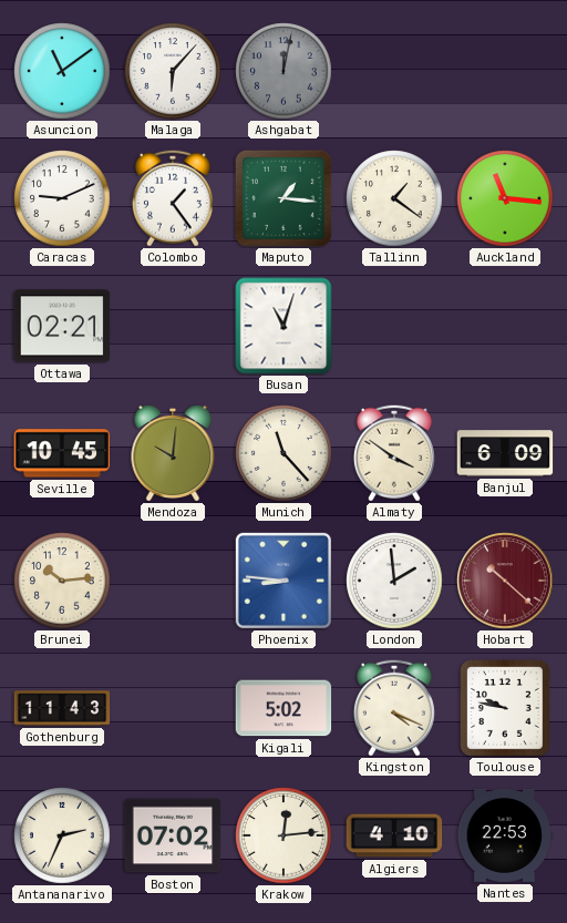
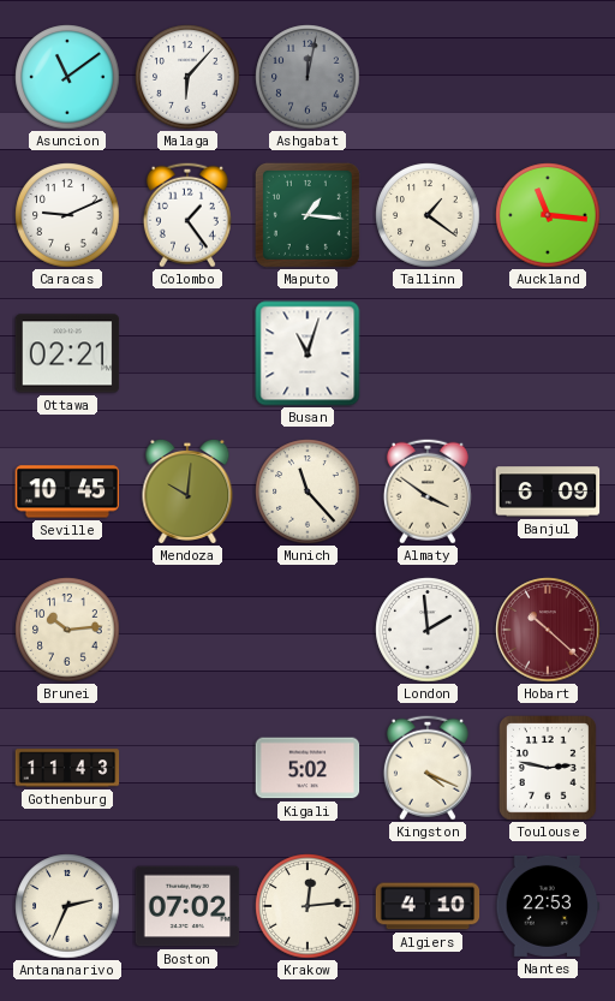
Phoenix: 8:46 -> none
Toulouse: 9:47 -> 2:47
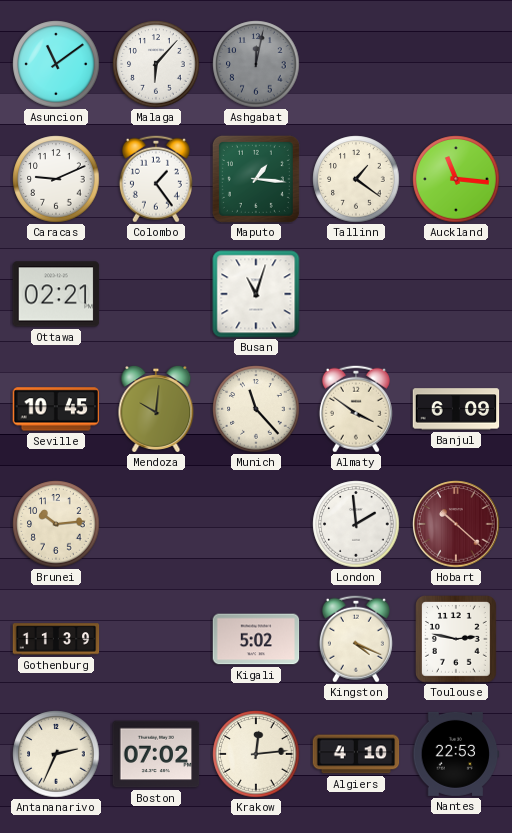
Gothenburg: 11:43 -> 11:39
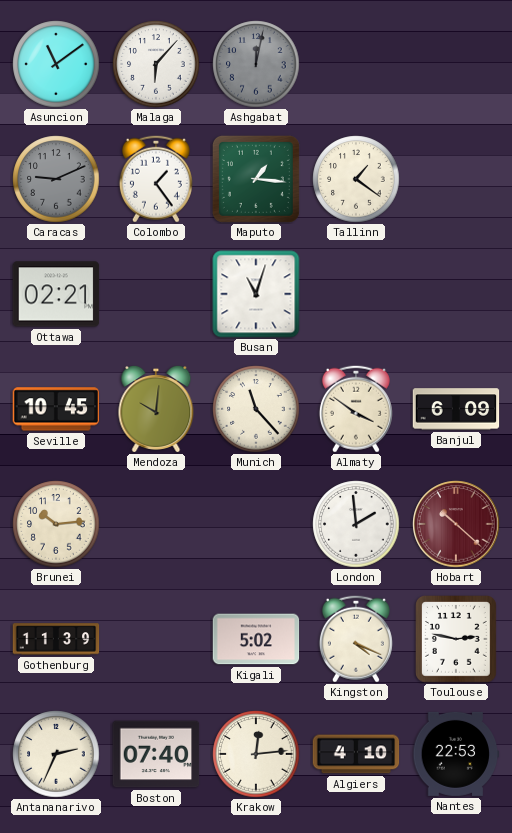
Caracas dial: white -> grey
Auckland: 11:16 -> none
Boston: 07:02 -> 07:40
